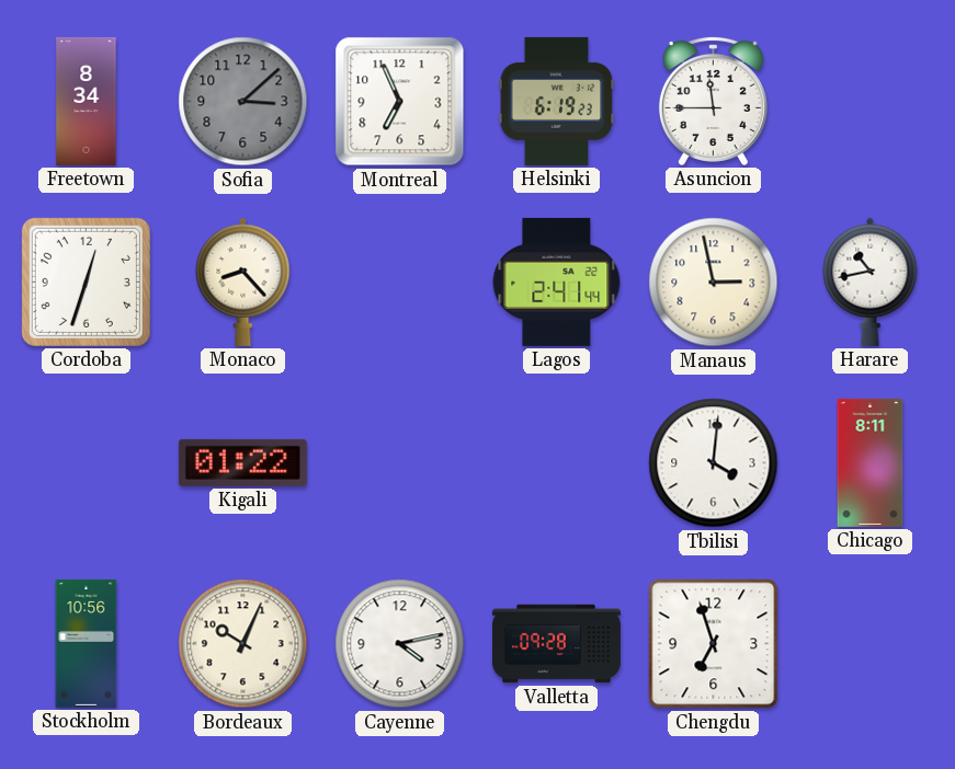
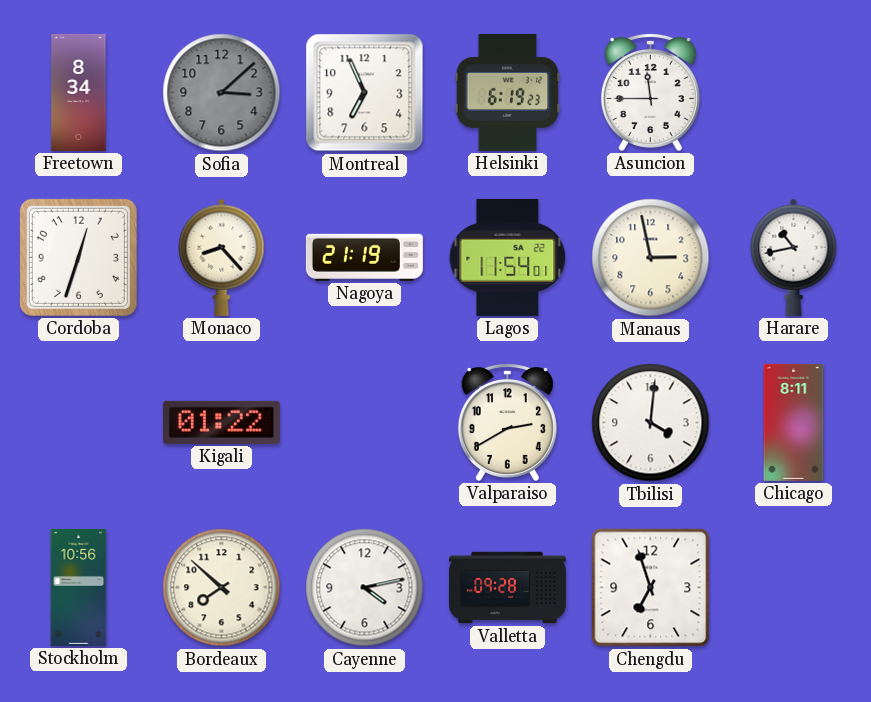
Nagoya: none -> 21:19
Lagos: 2:41 -> 11:54
Valparaiso: none -> 2:40
Bordeaux: 10:04 -> 7:52
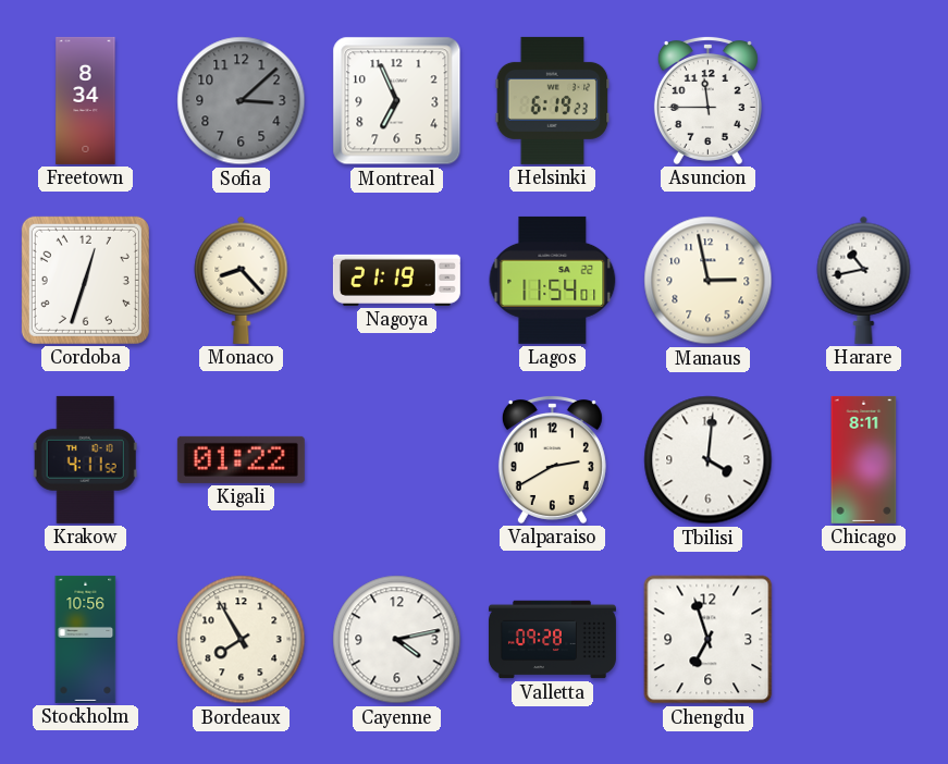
Krakow: none -> 4:11
Bordeaux: 7:52 -> 7:55
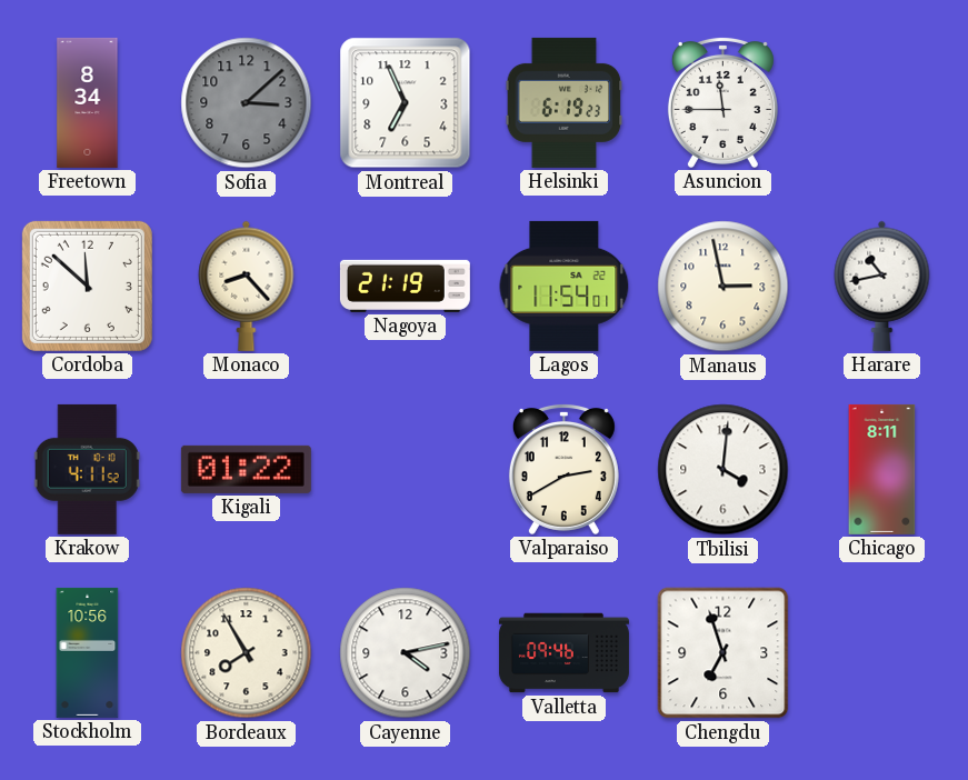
Cordoba: 12:33 -> 11:52
Valletta: 09:28 -> 09:46
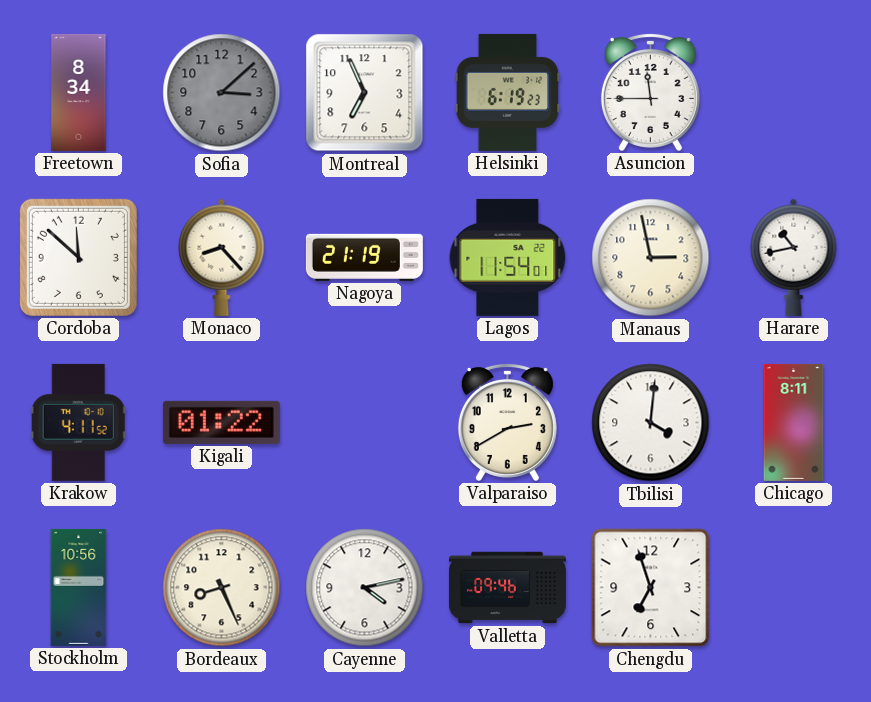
Bordeaux: 7:55 -> 8:26
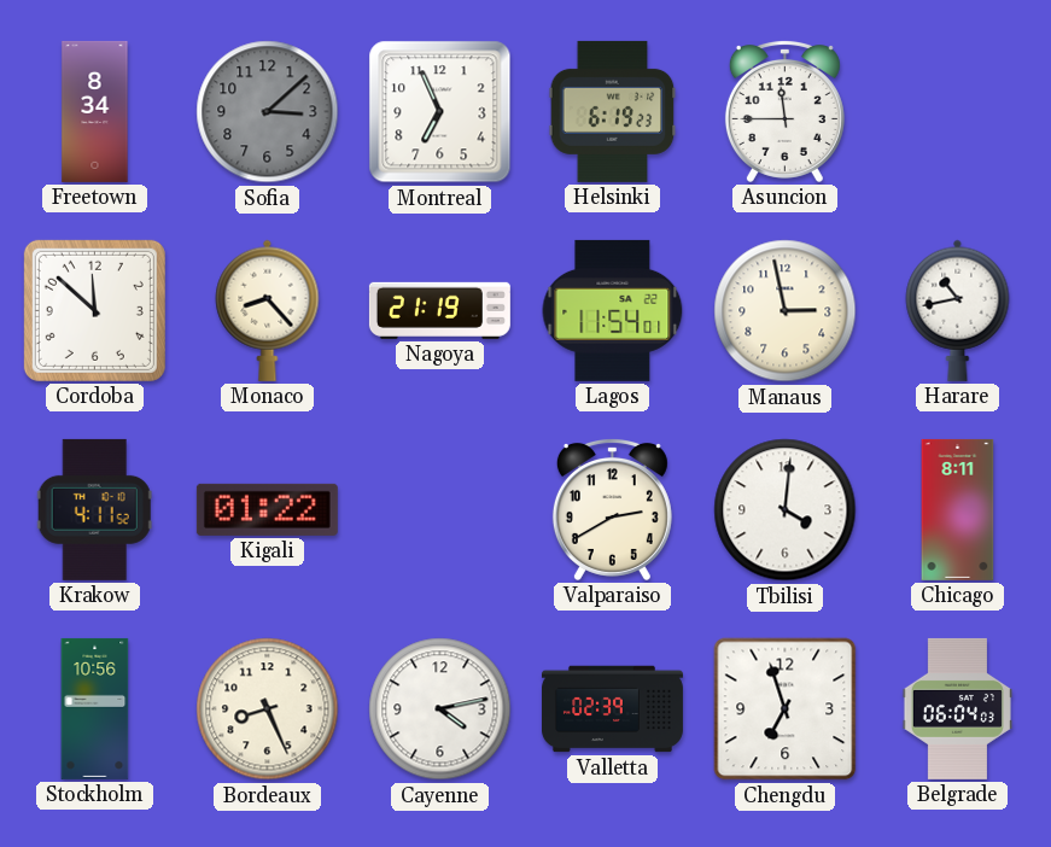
Valletta: 09:46 -> 02:39
Belgrade: none -> 06:04
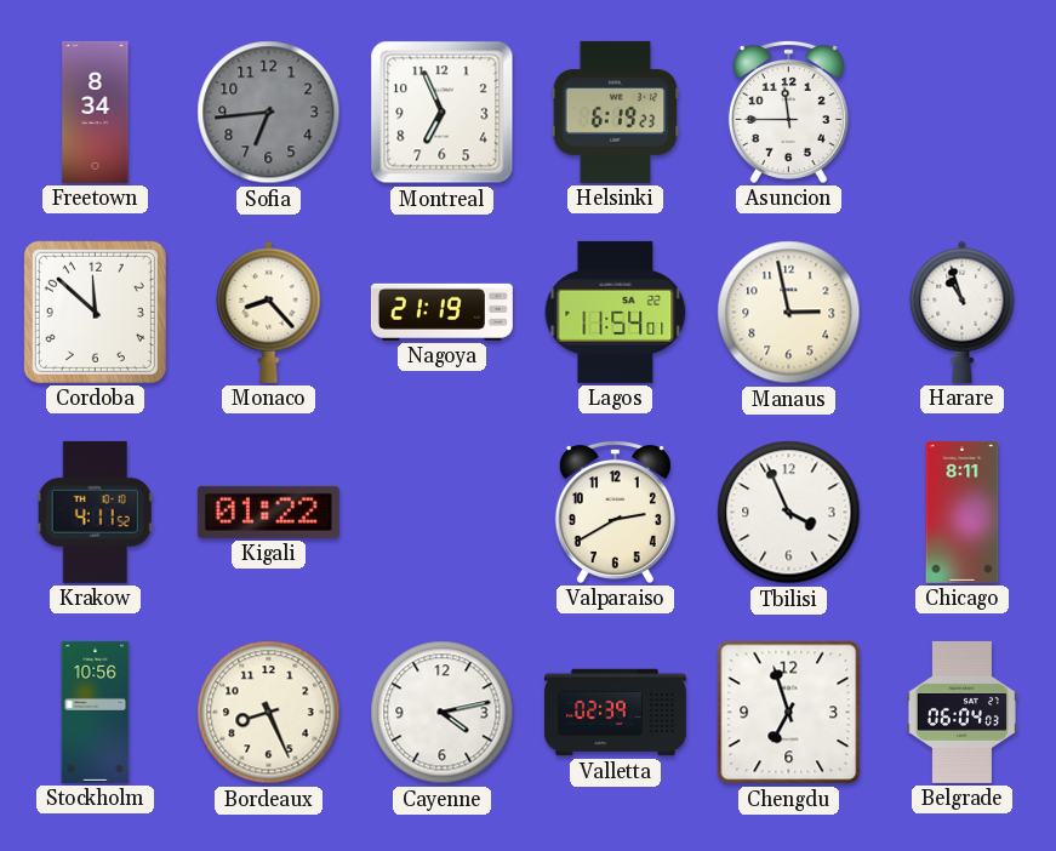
Sofia: 3:08 -> 6:44
Harare: 10:43 -> 10:57
Tbilisi: 4:01 -> 3:56
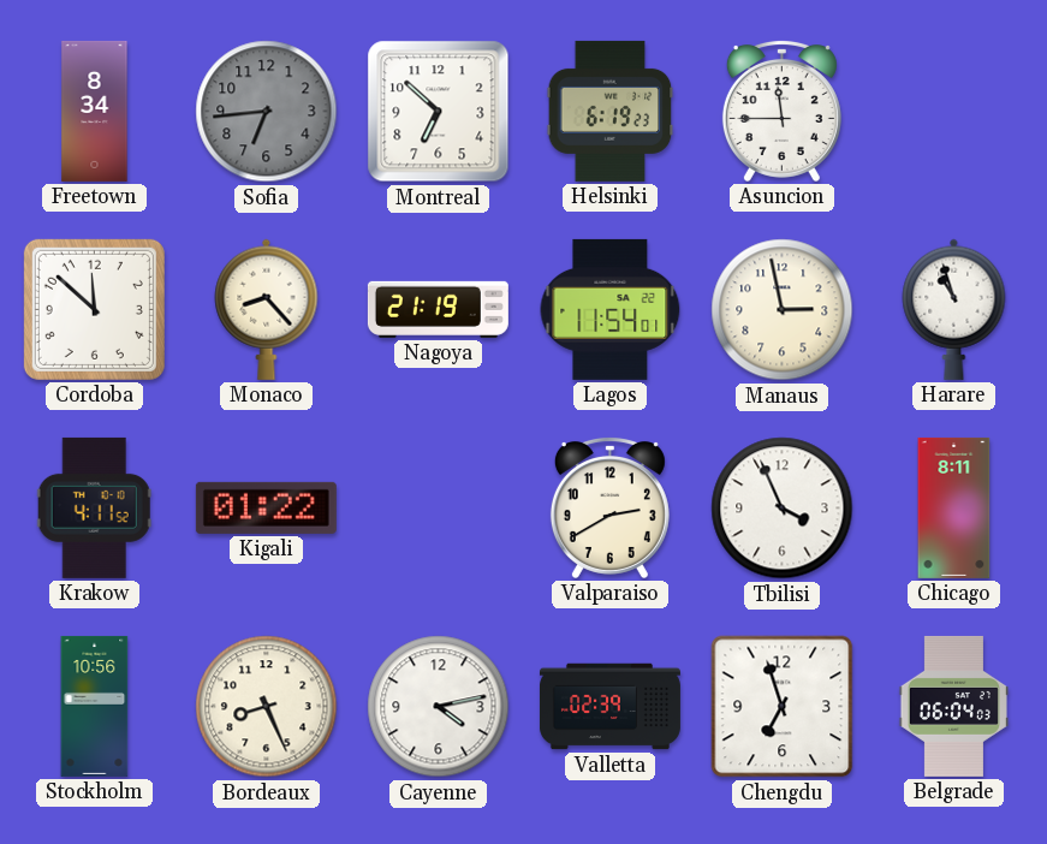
Montreal: 6:56 -> 6:52
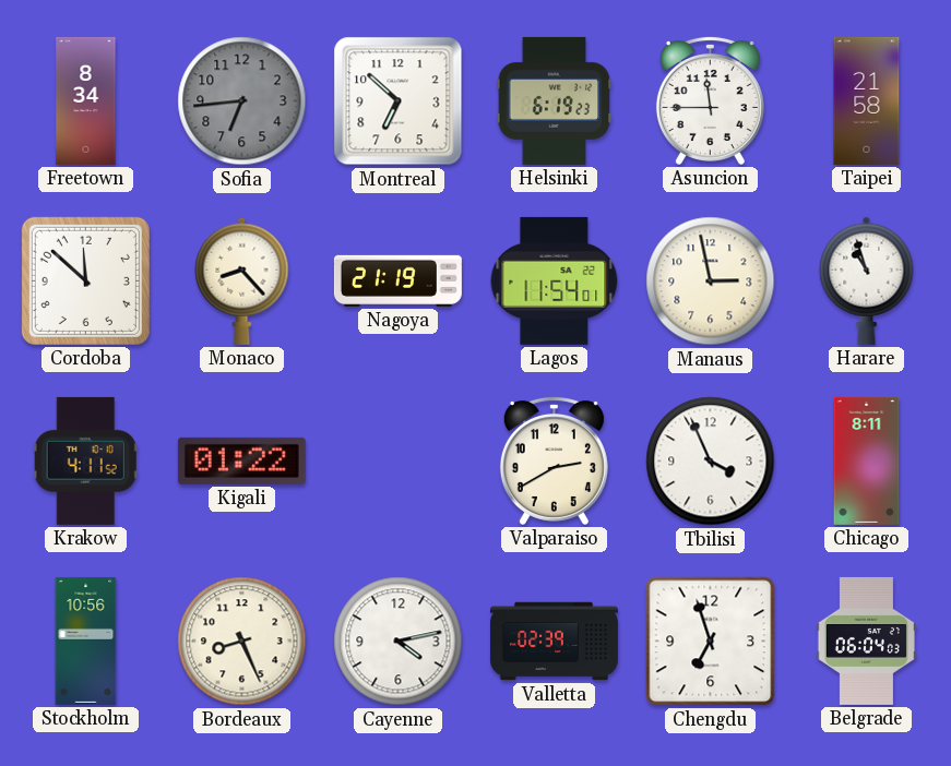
Taipei: none -> 21:58
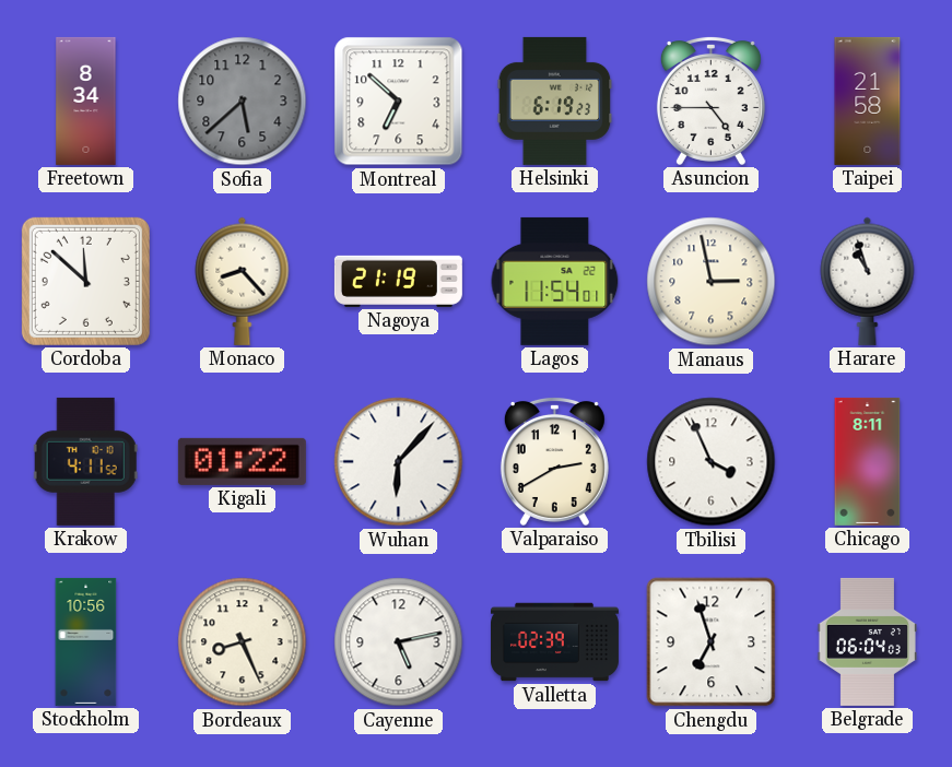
Sofia: 6:44 -> 5:38
Asuncion: 11:45 -> 4:45
Wuhan: none -> 6:07
Cayenne: 4:13 -> 5:13
